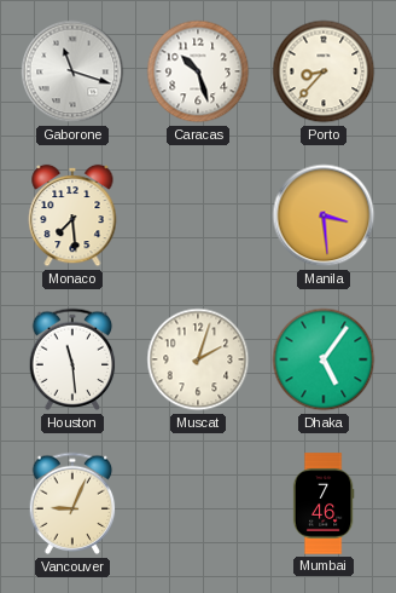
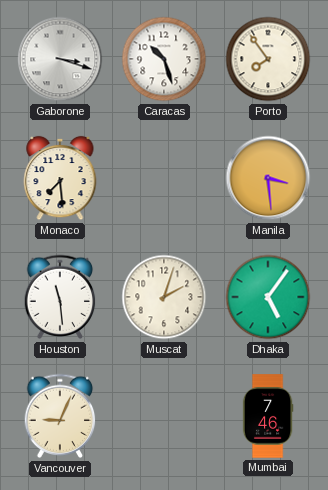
Gaborone: 11:18 -> 3:18
Porto: 8:37 -> 7:54
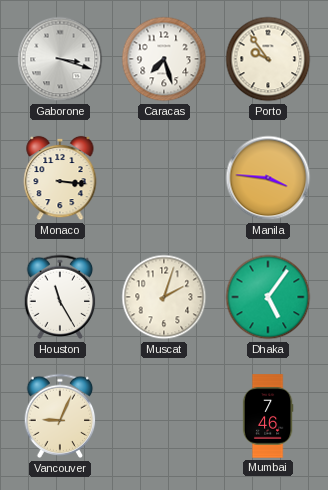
Caracas: 10:27 -> 7:27
Porto: 7:54 -> 9:54
Monaco: 7:29 -> 3:16
Manila: 3:29 -> 3:46
Houston: 11:29 -> 11:25
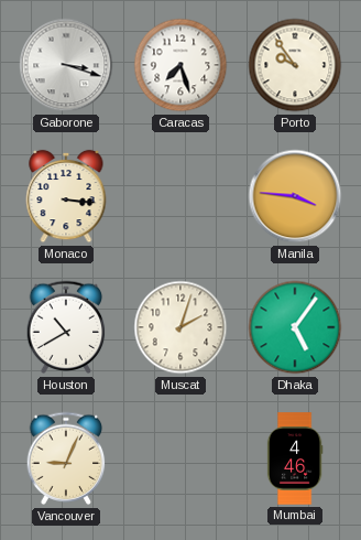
Houston: 11:25 -> 10:40
Mumbai: 7:46 -> 4:46
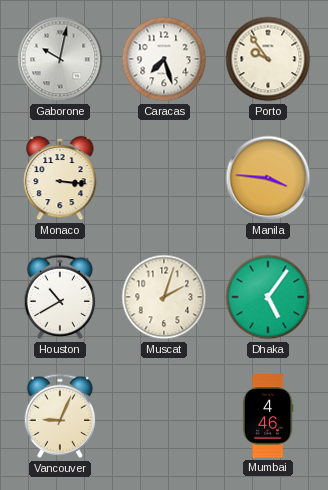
Gaborone: 3:18 -> 10:02
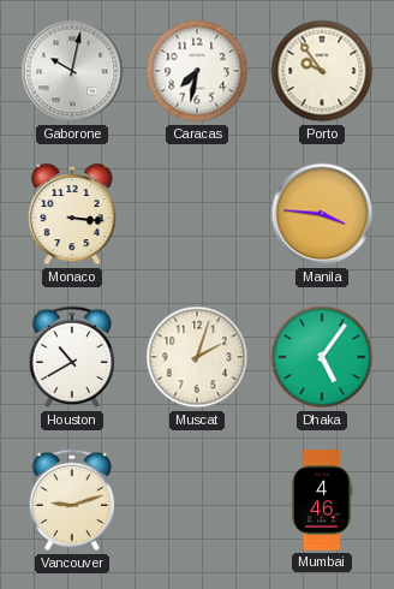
Caracas: 7:27 -> 7:32
Vancouver: 9:04 -> 9:12
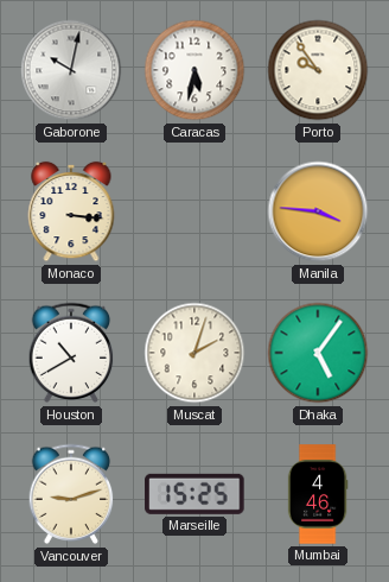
Caracas: 7:32 -> 5:32
Marseille: none -> 15:25
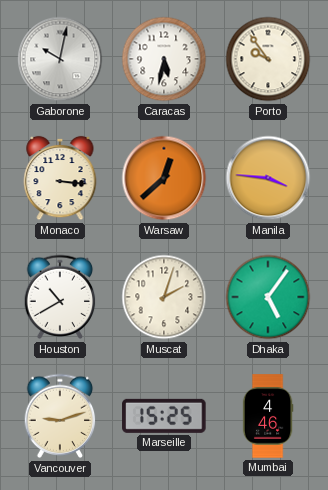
Warsaw: none -> 12:38
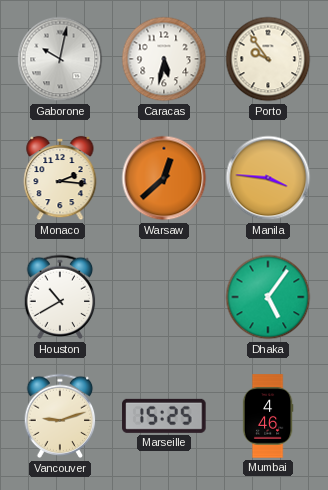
Monaco: 3:16 -> 2:16
Muscat: 2:03 -> none
